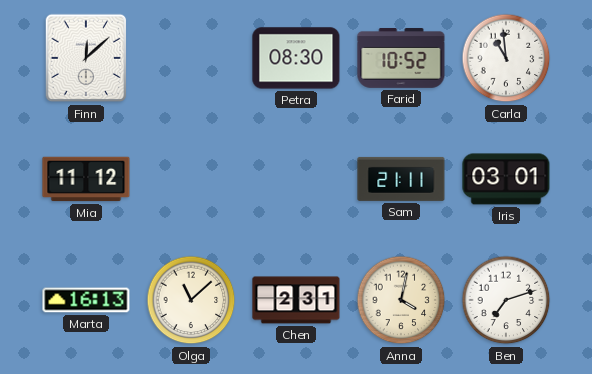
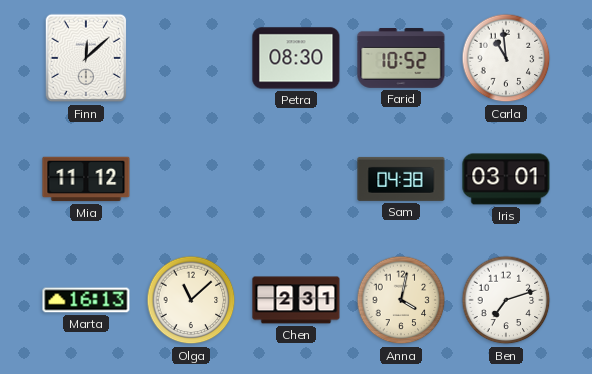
Sam: 21:11 -> 04:38
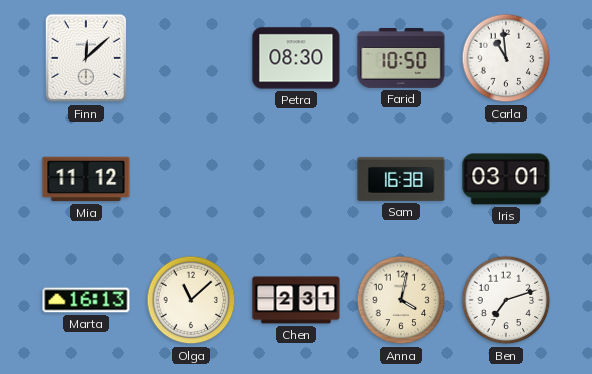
Farid: 10:52 -> 10:50
Sam: 04:38 -> 16:38
